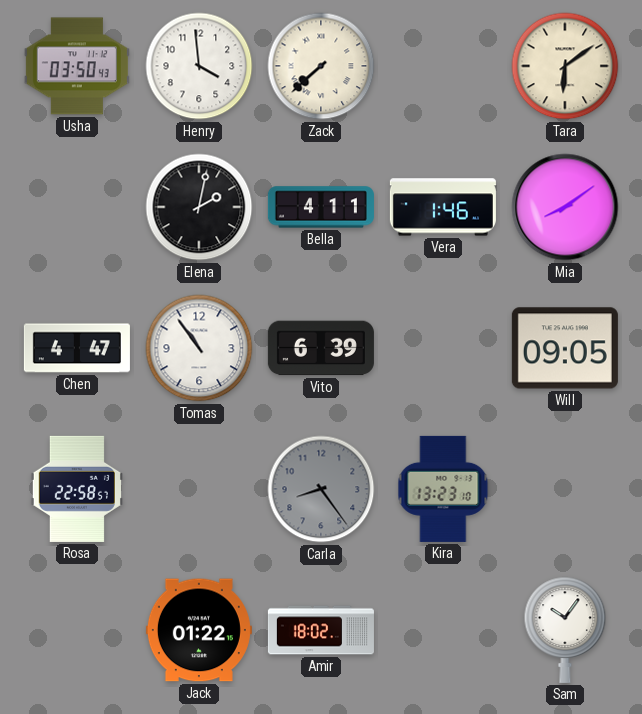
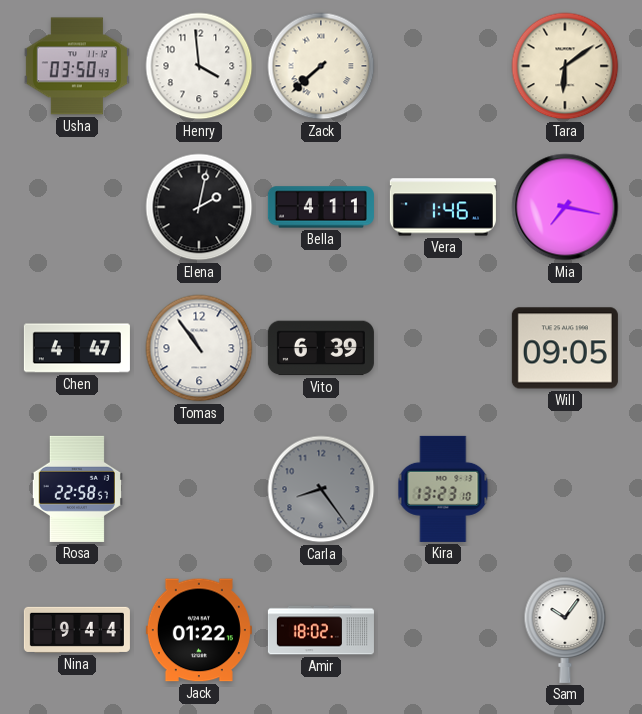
Mia: 8:09 -> 7:17
Nina: none -> 9:44
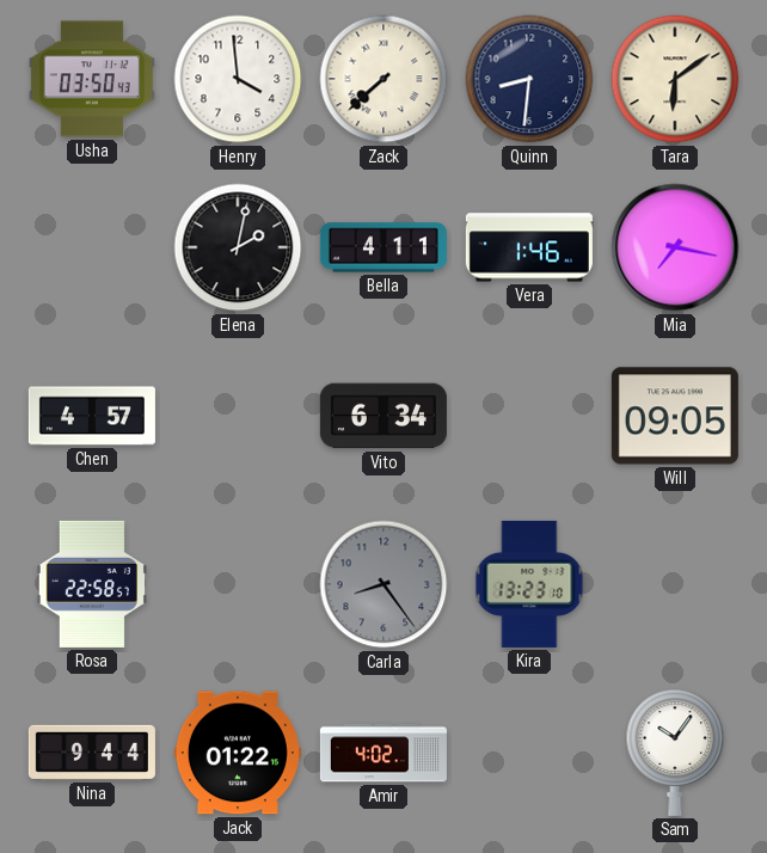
Quinn: none -> 8:31
Chen: 4:47 -> 4:57
Tomas: 10:54 -> none
Vito: 6:39 -> 6:34
Amir: 18:02 -> 4:02
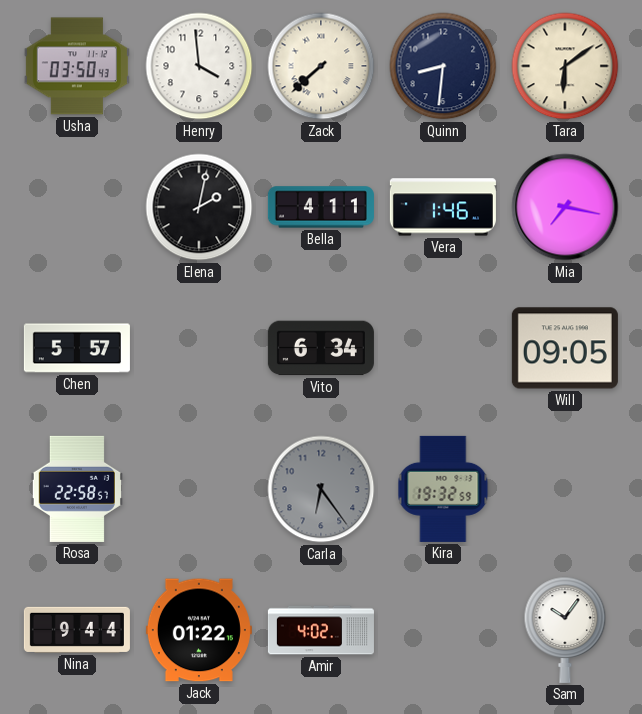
Chen: 4:57 -> 5:57
Carla: 8:24 -> 6:24
Kira: 13:23 -> 19:32
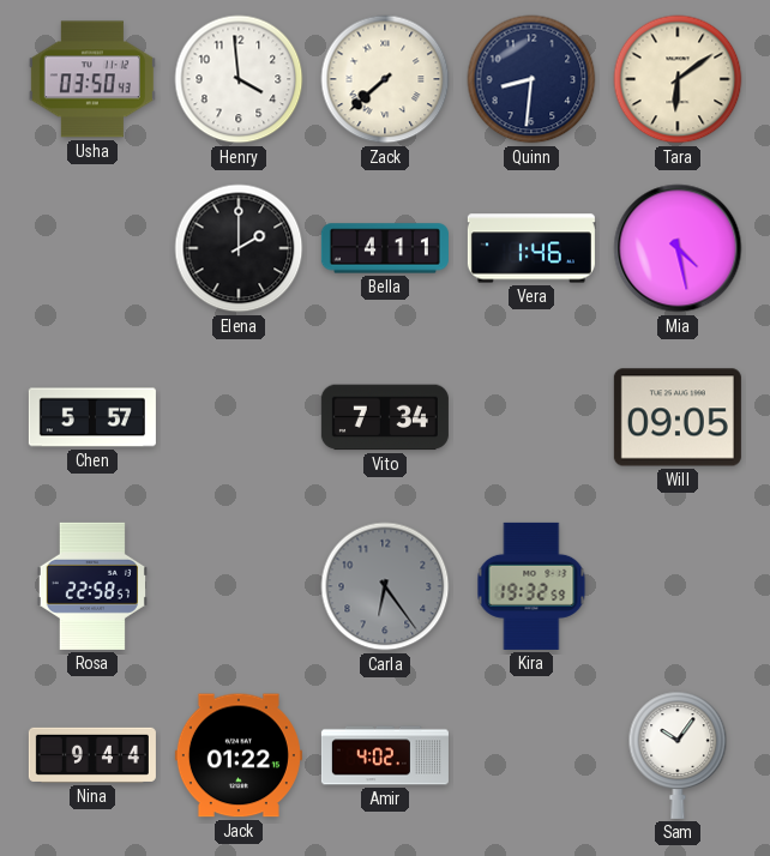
Elena: 2:02 -> 2:00
Mia: 7:17 -> 4:28
Vito: 6:34 -> 7:34
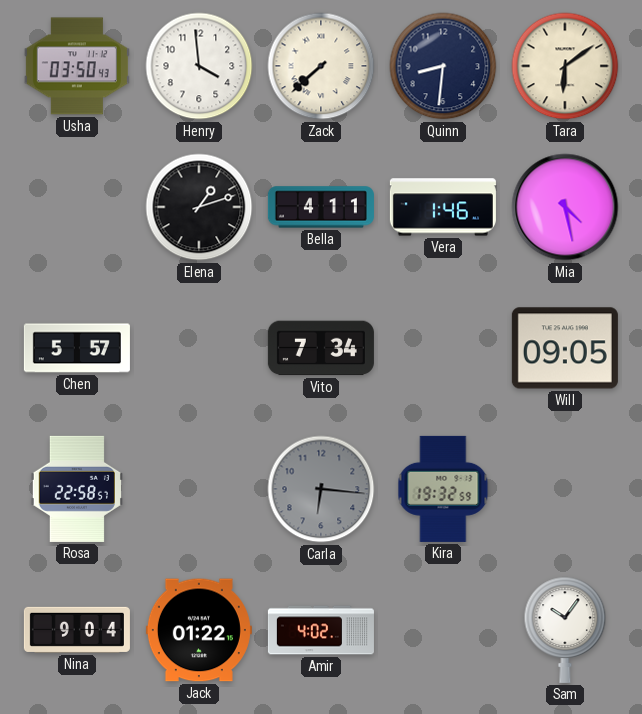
Elena: 2:00 -> 1:12
Carla: 6:24 -> 6:16
Nina: 9:44 -> 9:04
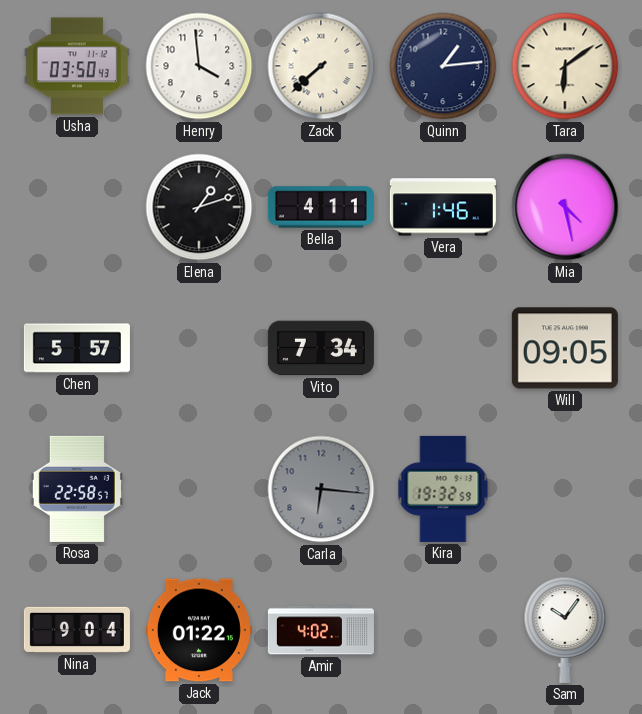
Quinn: 8:31 -> 1:14
